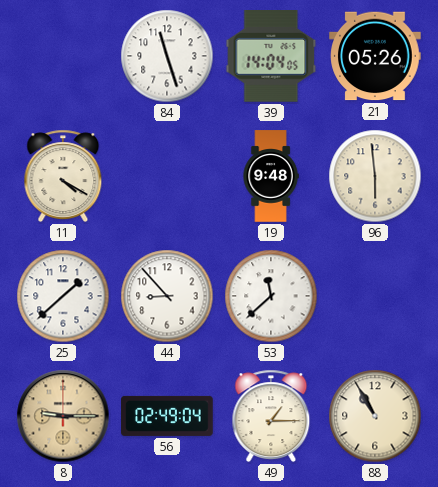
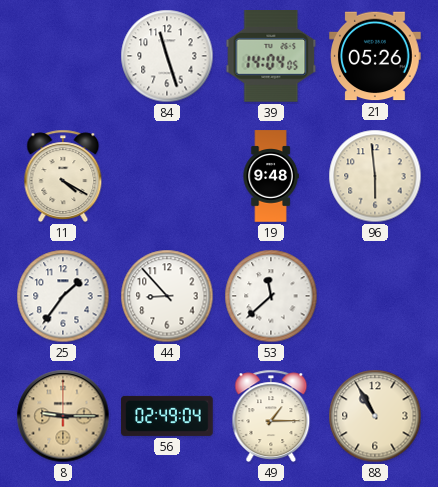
25: 1:38 -> 1:36
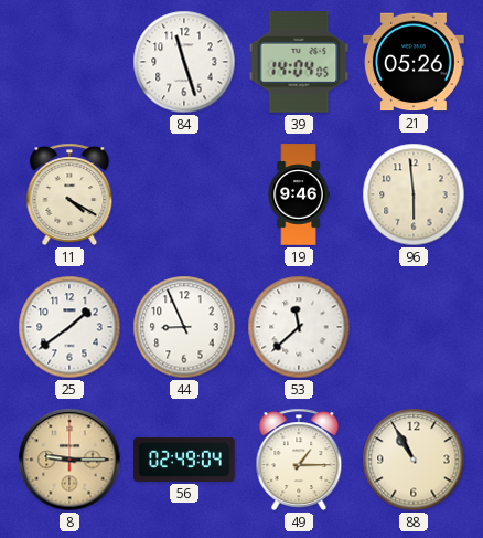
19: 9:48 -> 9:46
25: 1:36 -> 1:39
44: 8:53 -> 8:56
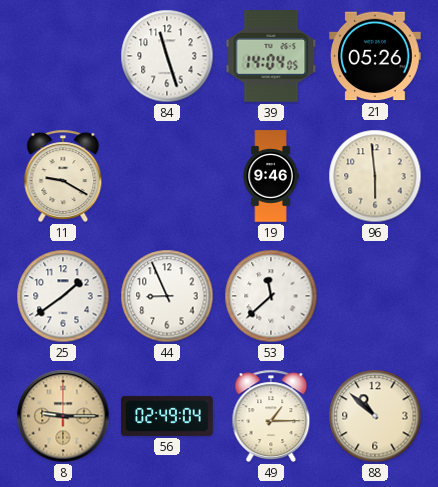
11: 4:20 -> 9:20
88: 10:55 -> 10:52
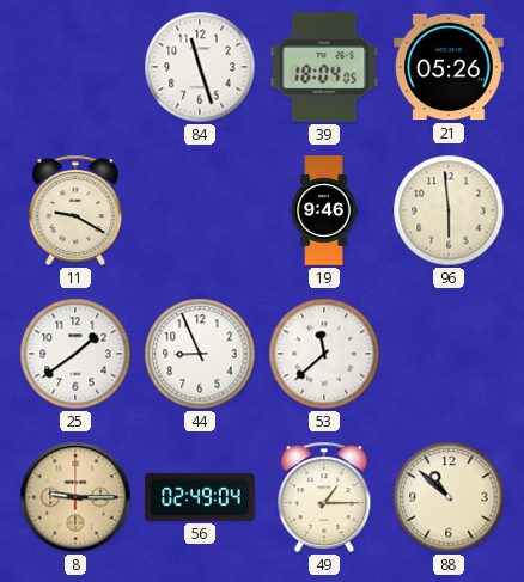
39: 14:04 -> 18:04
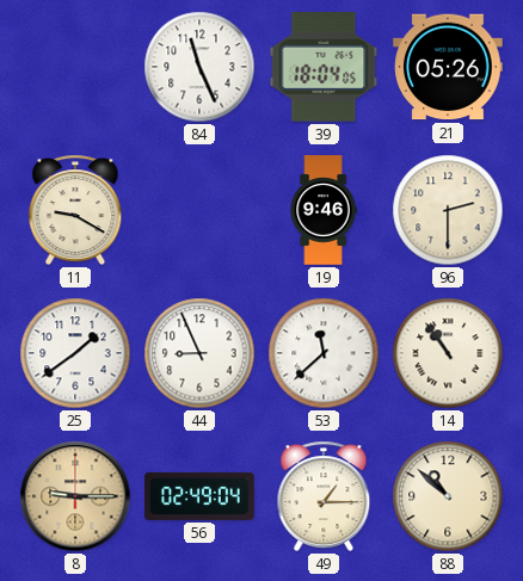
84: 11:27 -> 11:26
96: 5:59 -> 2:30
14: none -> 10:54
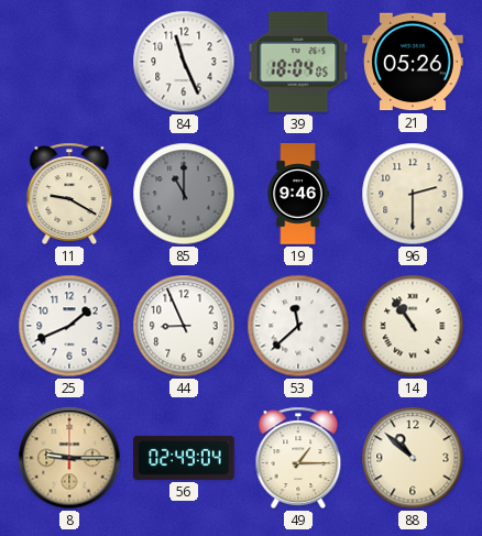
85: none -> 11:00
25: 1:39 -> 1:41
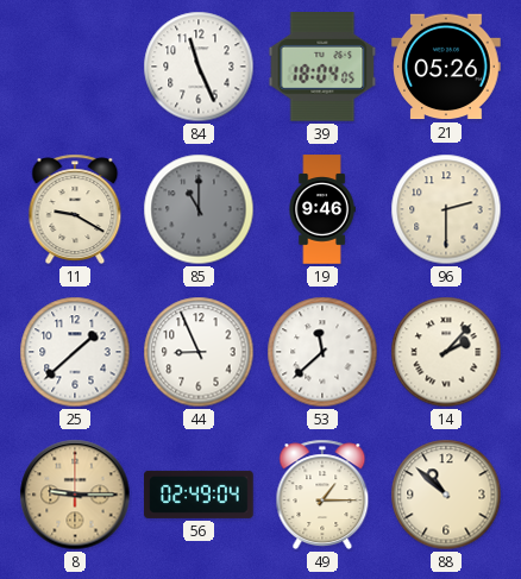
25: 1:41 -> 1:38
14: 10:54 -> 2:07
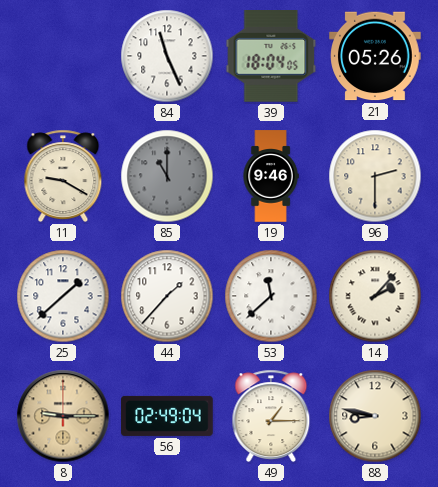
44: 8:56 -> 1:37
88: 10:52 -> 8:47
